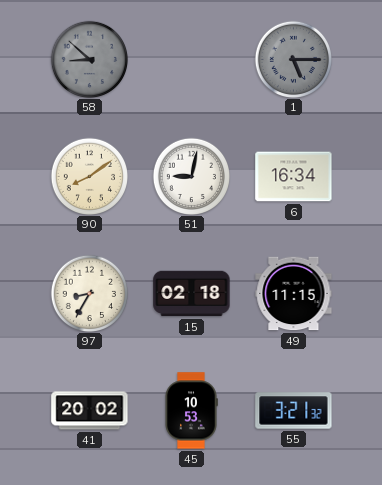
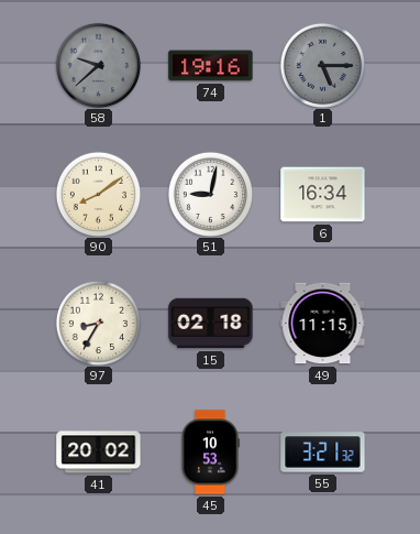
58: 8:52 -> 9:38
74: none -> 19:16
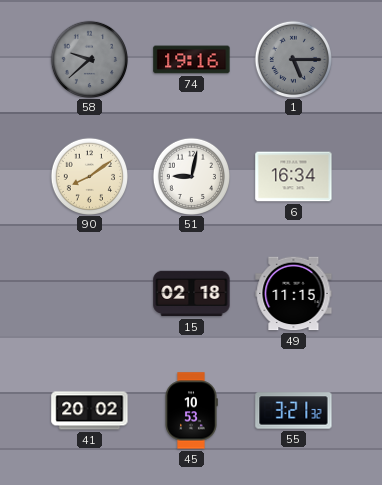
97: 8:35 -> none
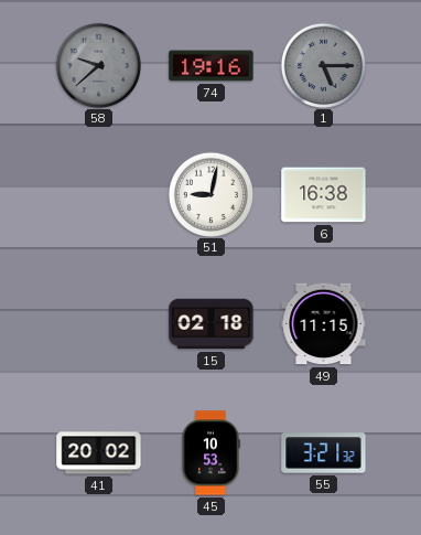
90: 8:09 -> none
6: 16:34 -> 16:38
